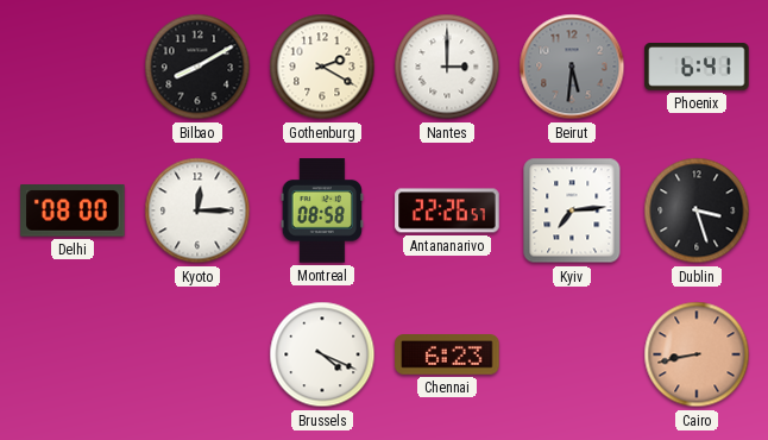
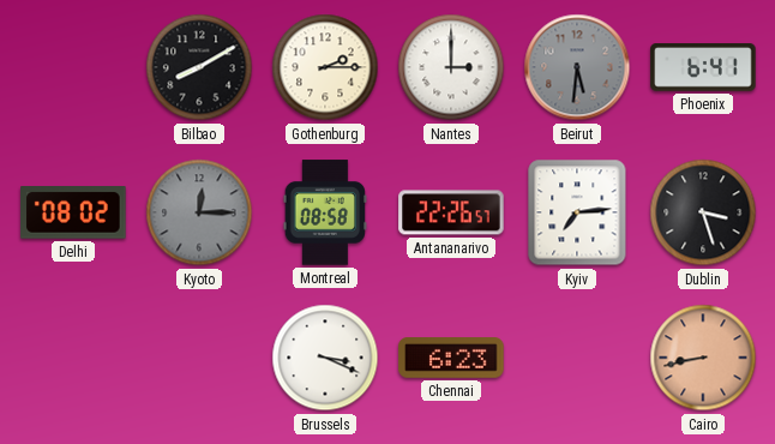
Gothenburg: 2:20 -> 2:15
Delhi: 08:00 -> 08:02
Kyoto dial: white -> grey
Brussels: 4:19 -> 3:19
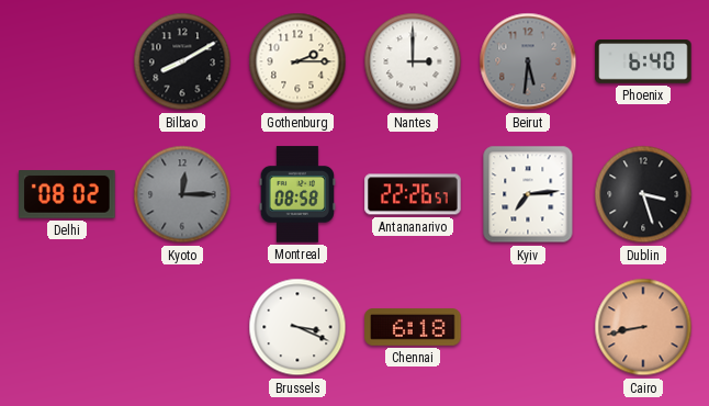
Phoenix: 6:41 -> 6:40
Chennai: 6:23 -> 6:18
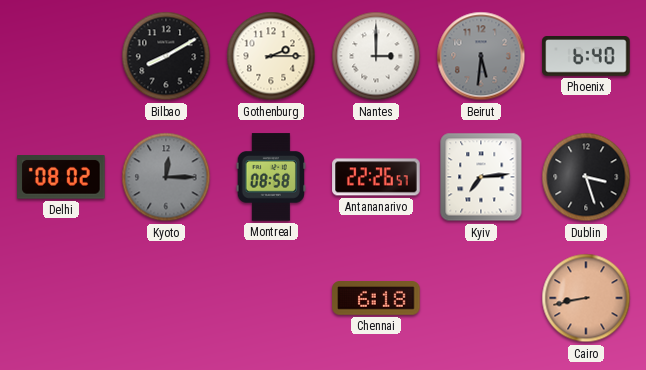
Brussels: 3:19 -> none
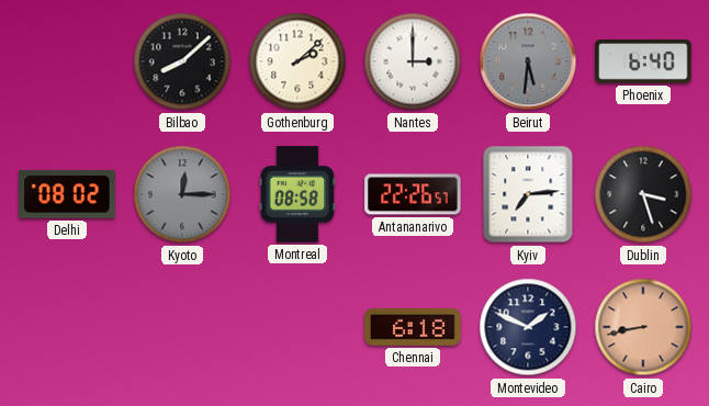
Bilbao: 8:10 -> 8:08
Gothenburg: 2:15 -> 2:08
Montevideo: none -> 1:49
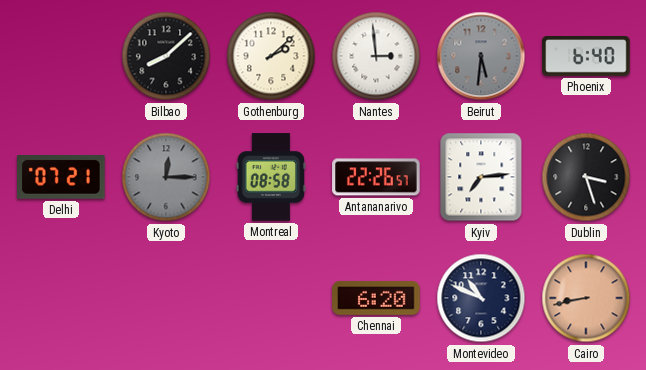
Nantes: 3:00 -> 2:59
Delhi: 08:02 -> 07:21
Chennai: 6:18 -> 6:20
Montevideo: 1:49 -> 10:49
